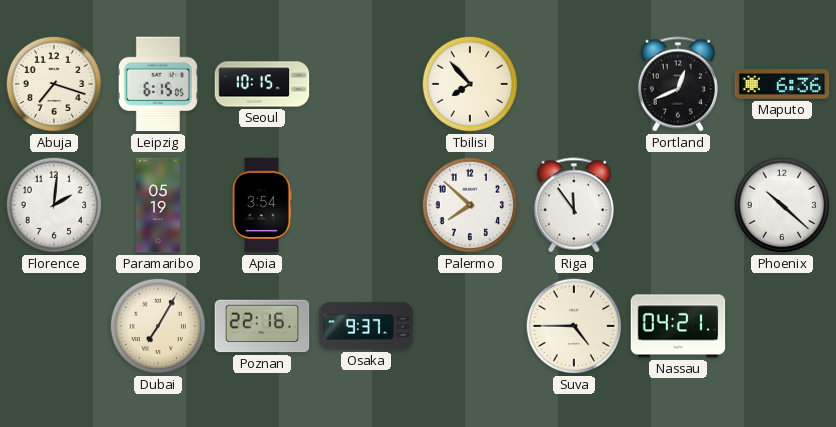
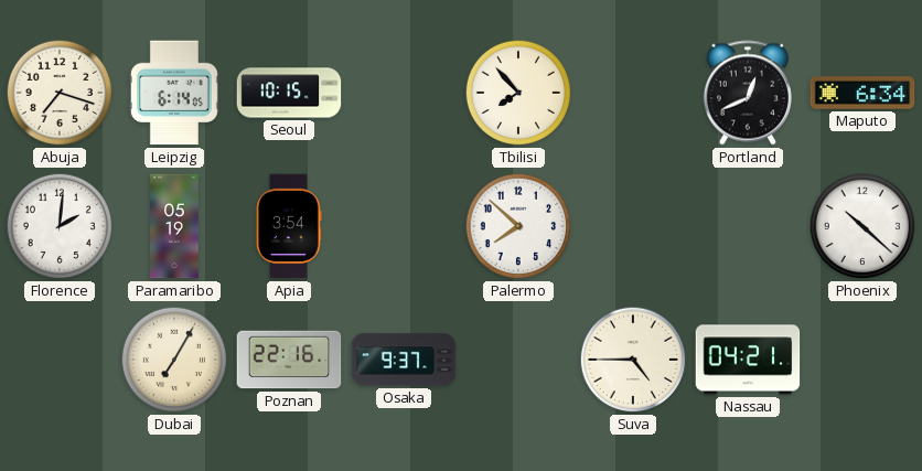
Leipzig: 6:15 -> 6:14
Maputo: 6:36 -> 6:34
Riga: 11:54 -> none
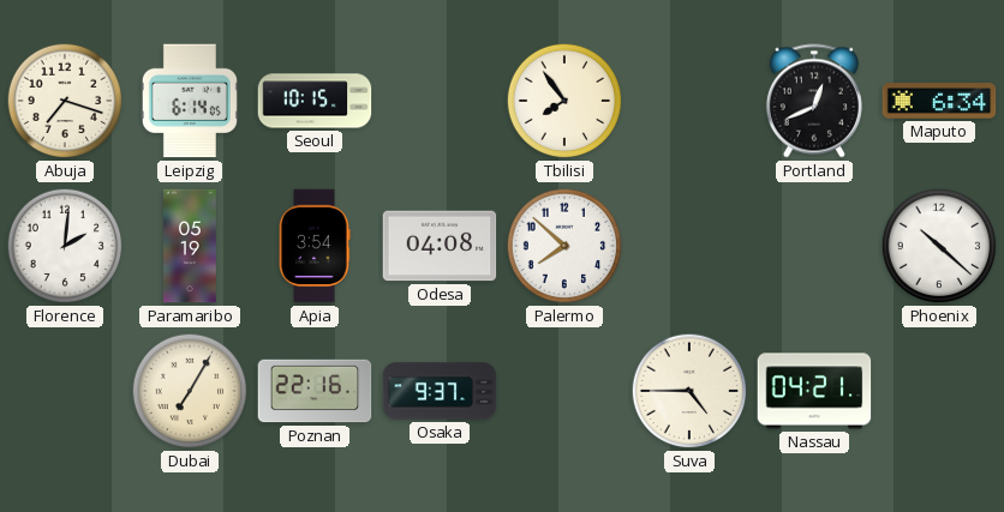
Tbilisi: 7:53 -> 7:54
Odesa: none -> 04:08
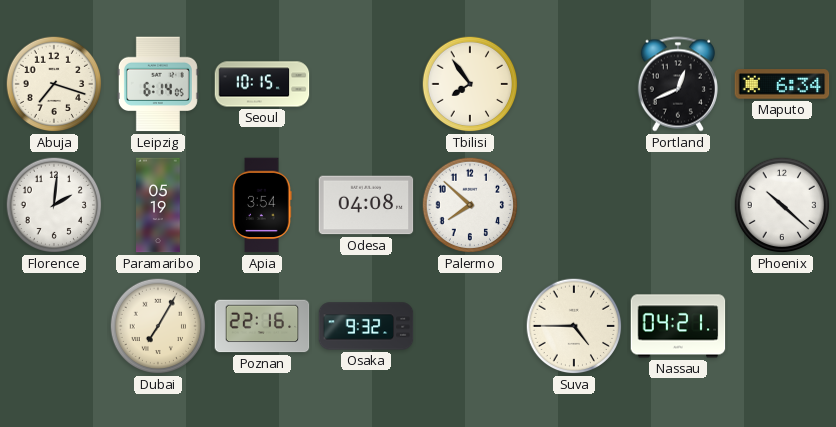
Osaka: 9:37 -> 9:32
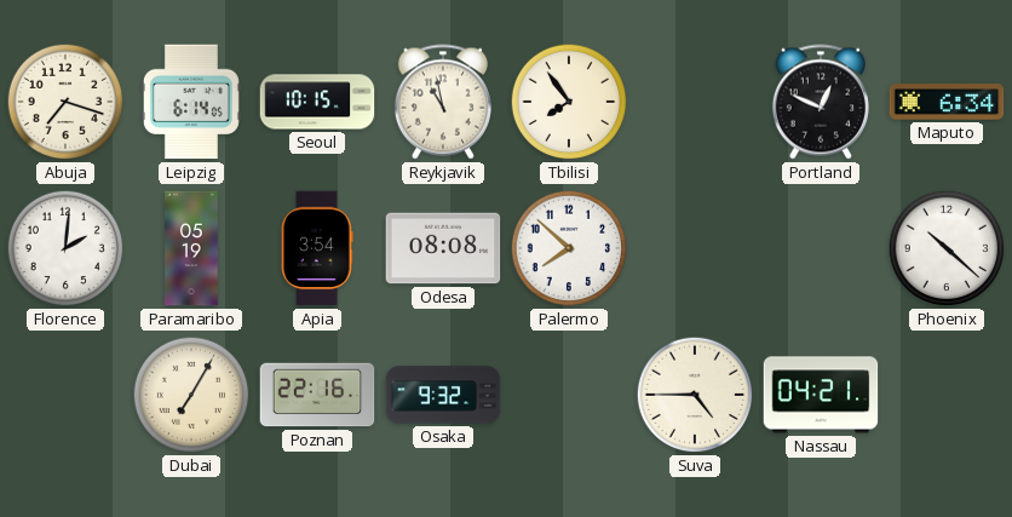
Reykjavik: none -> 10:58
Portland: 12:41 -> 12:49
Odesa: 04:08 -> 08:08
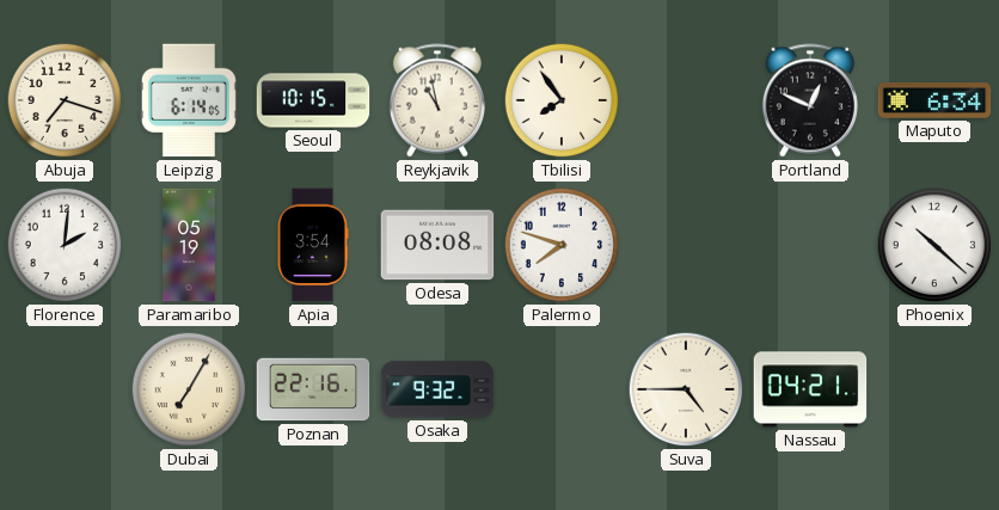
Palermo: 7:52 -> 7:48
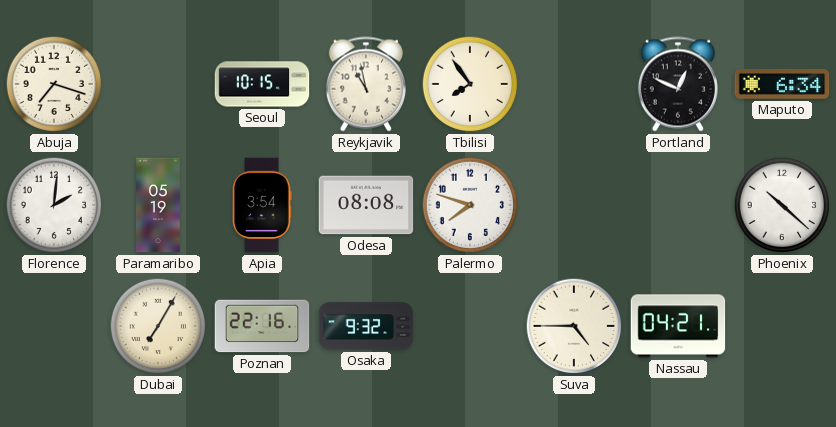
Leipzig: 6:14 -> none
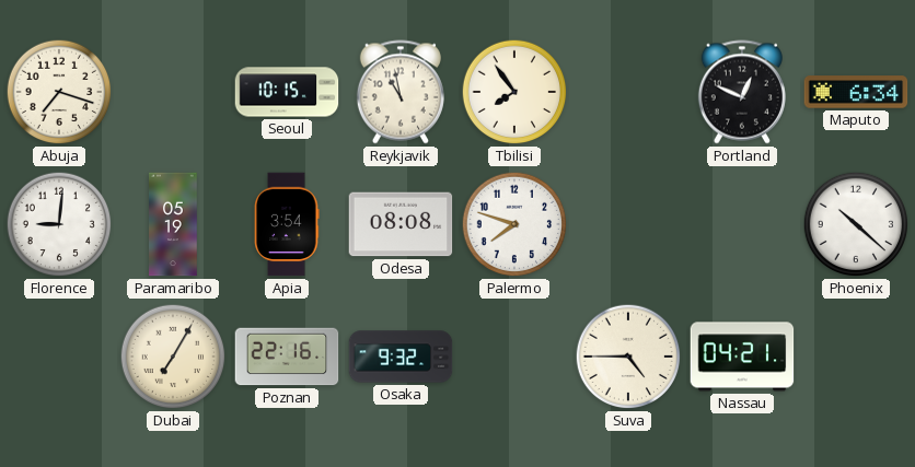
Florence: 2:01 -> 9:01
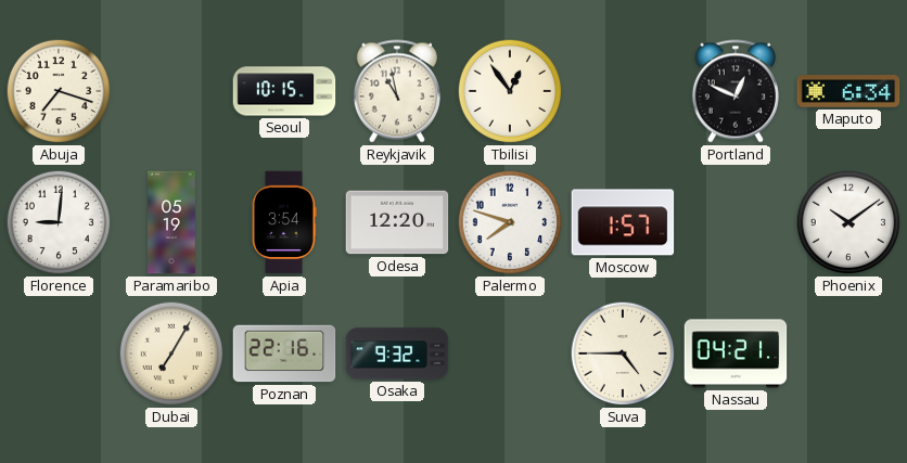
Tbilisi: 7:54 -> 12:54
Odesa: 08:08 -> 12:20
Moscow: none -> 1:57
Phoenix: 10:22 -> 10:09
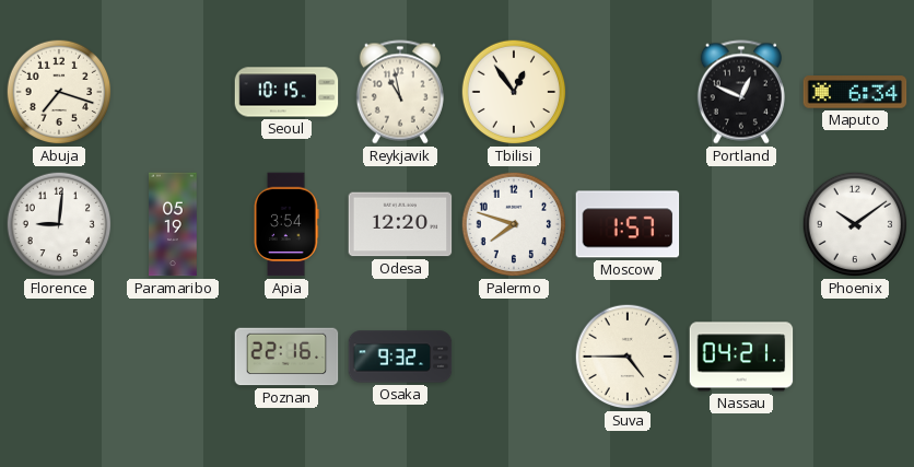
Dubai: 7:05 -> none
